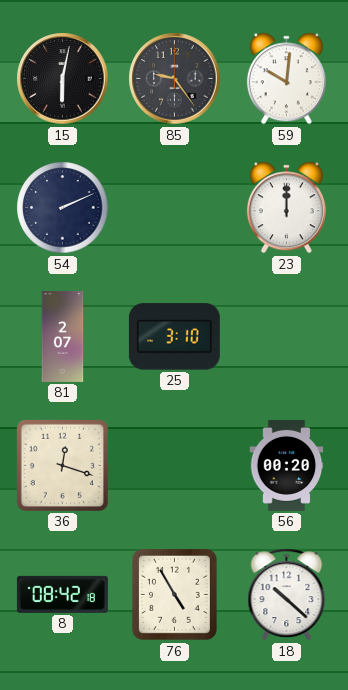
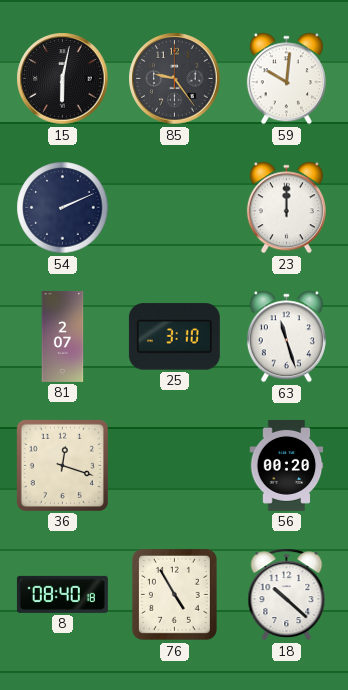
63: none -> 11:27
8: 08:42 -> 08:40
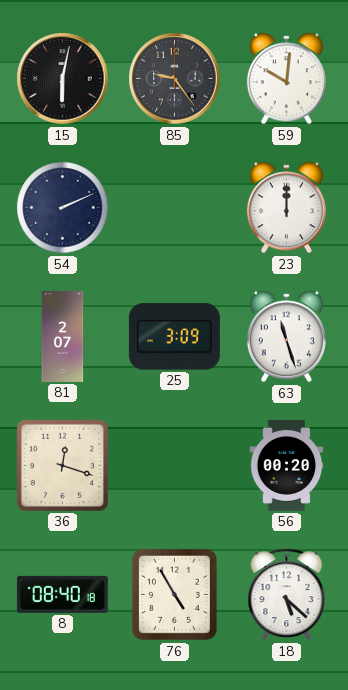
25: 3:10 -> 3:09
18: 10:22 -> 5:22
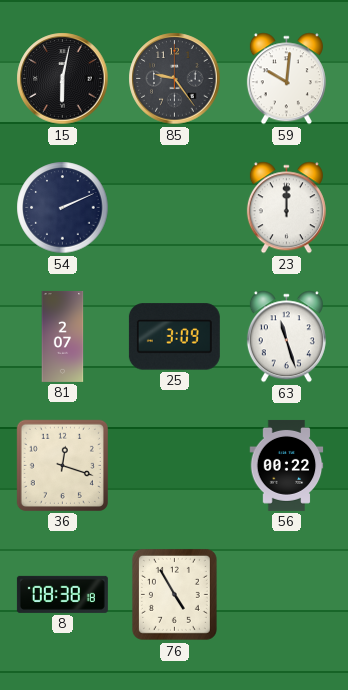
56: 00:20 -> 00:22
8: 08:40 -> 08:38
18: 5:22 -> none
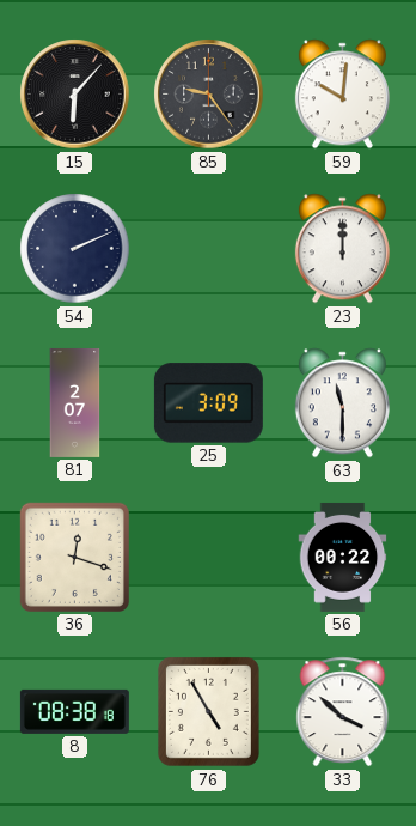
15: 6:02 -> 6:07
63: 11:27 -> 11:30
33: none -> 3:52
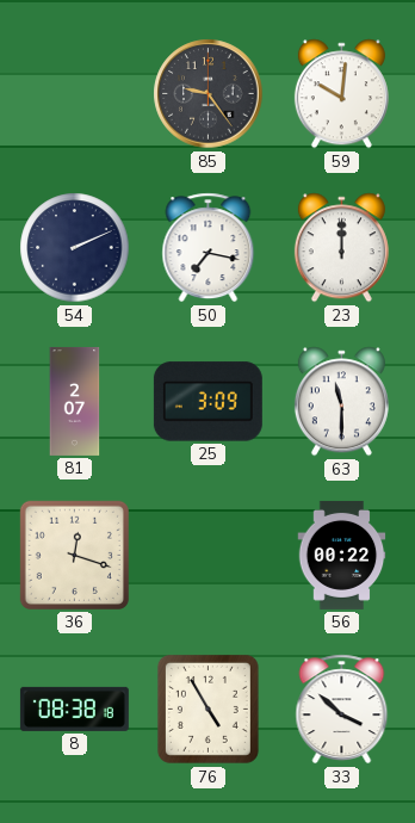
15: 6:07 -> none
50: none -> 7:17
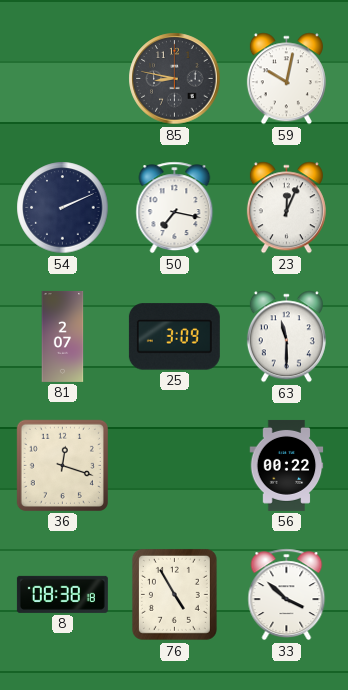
85: 9:24 -> 8:47
59: 10:01 -> 10:02
23: 12:00 -> 12:04
